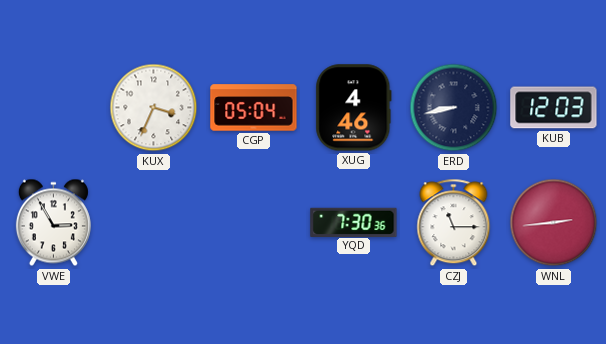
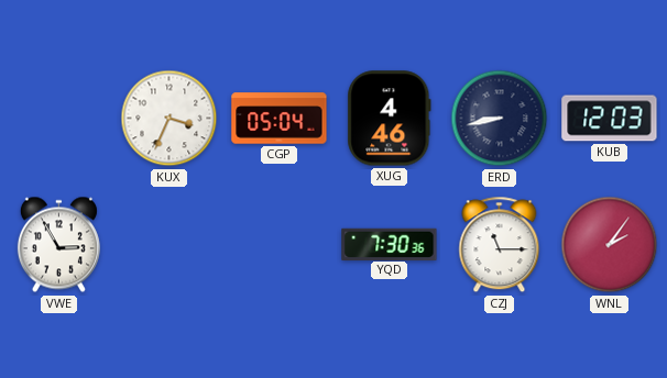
WNL: 2:44 -> 2:06
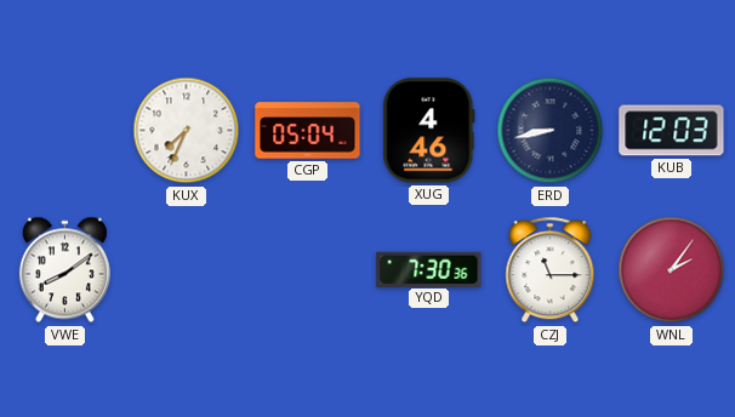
KUX: 3:34 -> 7:34
VWE: 2:55 -> 8:09
